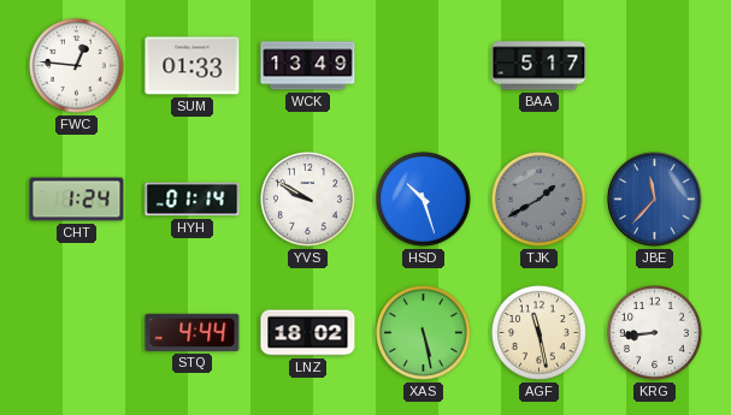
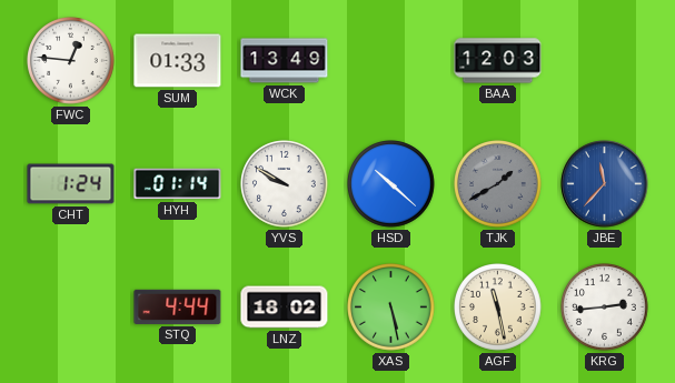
BAA: 5:17 -> 12:03
HSD: 10:27 -> 10:22
KRG: 8:44 -> 2:44
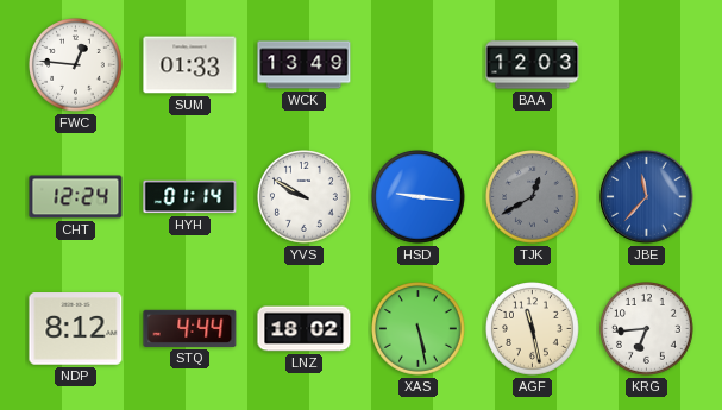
CHT: 1:24 -> 12:24
HSD: 10:22 -> 9:16
TJK: 1:40 -> 12:40
NDP: none -> 8:12
KRG: 2:44 -> 6:44
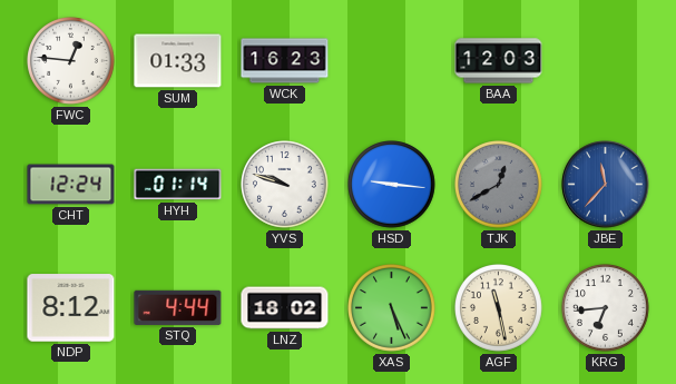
WCK: 13:49 -> 16:23
YVS: 9:50 -> 9:48
XAS: 5:28 -> 5:26
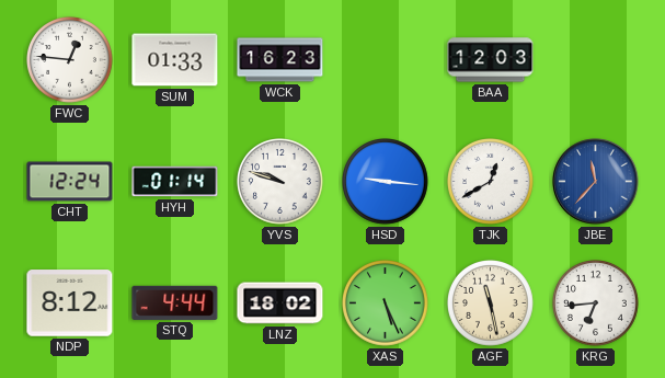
TJK dial: grey -> white
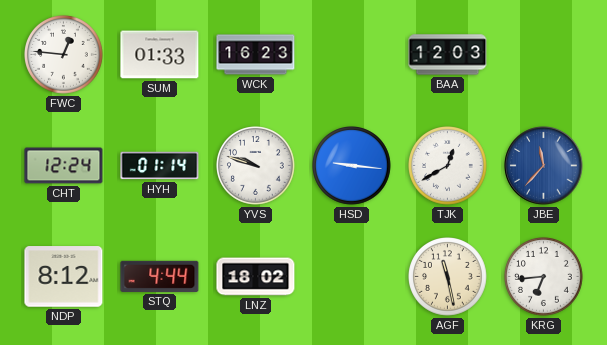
XAS: 5:26 -> none
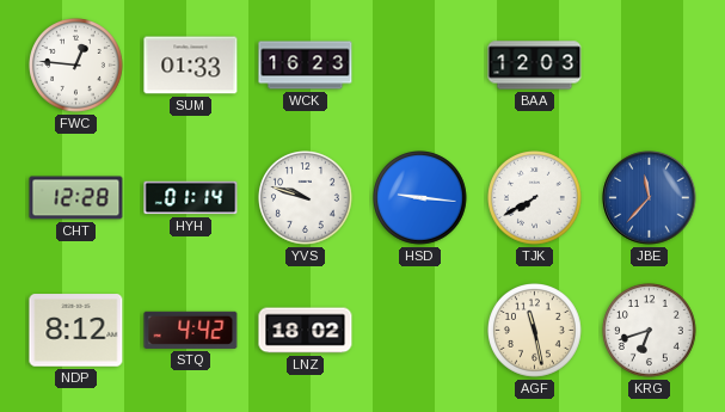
CHT: 12:24 -> 12:28
TJK: 12:40 -> 7:40
STQ: 4:44 -> 4:42
KRG: 6:44 -> 6:42
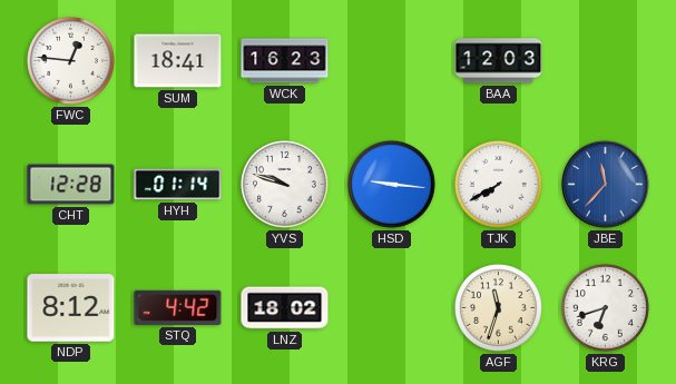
SUM: 01:33 -> 18:41
AGF: 11:28 -> 11:33
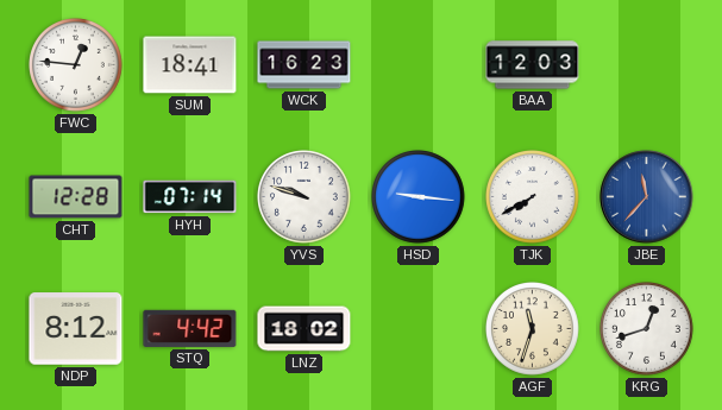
HYH: 01:14 -> 07:14
KRG: 6:42 -> 12:42
